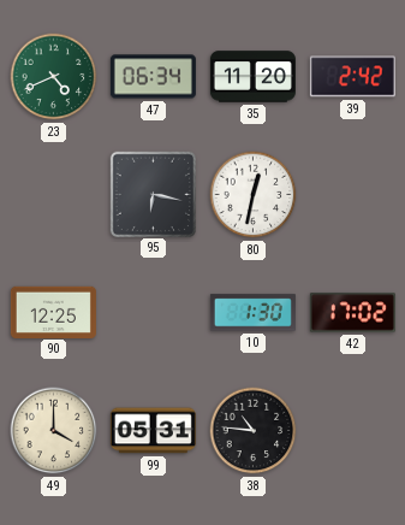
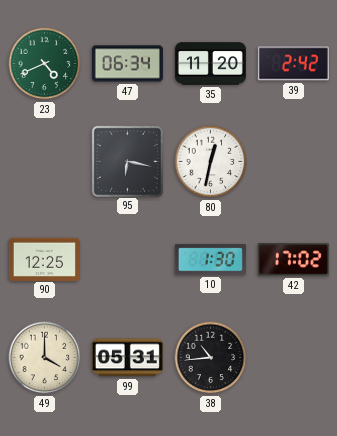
38: 10:46 -> 10:44
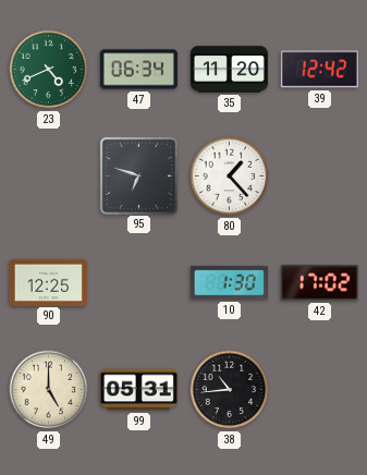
39: 2:42 -> 12:42
95: 6:17 -> 6:48
80: 12:32 -> 1:23
49: 4:00 -> 5:00
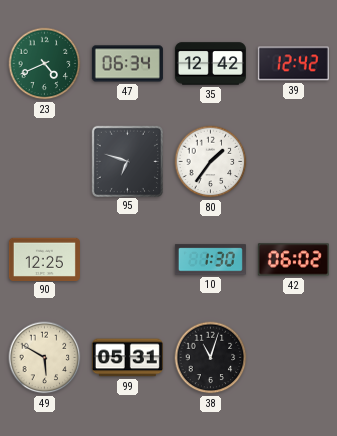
35: 11:20 -> 12:42
80: 1:23 -> 1:36
42: 17:02 -> 06:02
49: 5:00 -> 5:50
38: 10:44 -> 11:03
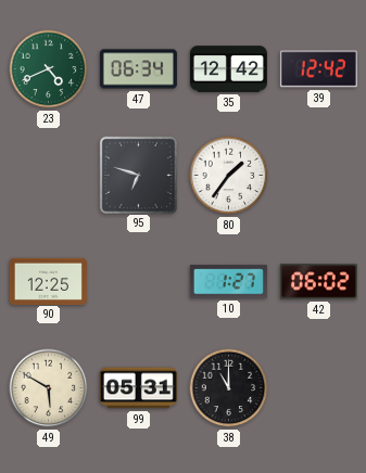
10: 1:30 -> 1:27
38: 11:03 -> 11:00
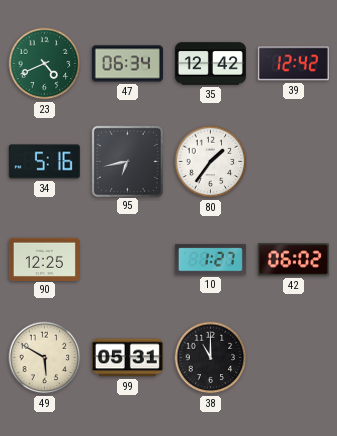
34: none -> 5:16
95: 6:48 -> 6:43
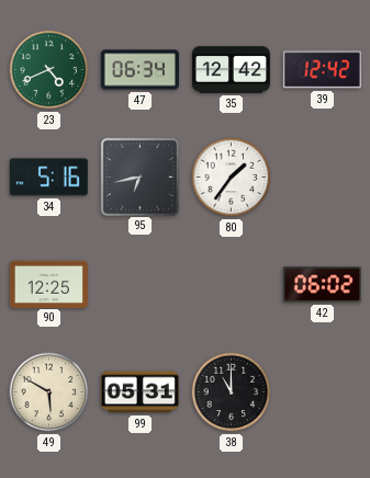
10: 1:27 -> none
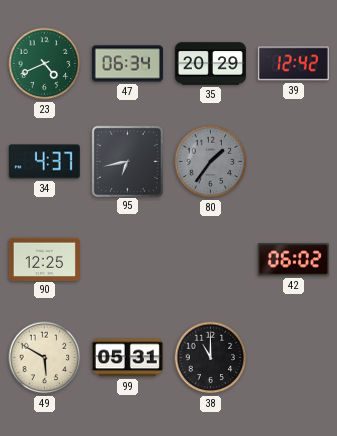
35: 12:42 -> 20:29
34: 5:16 -> 4:37
80 dial: white -> grey
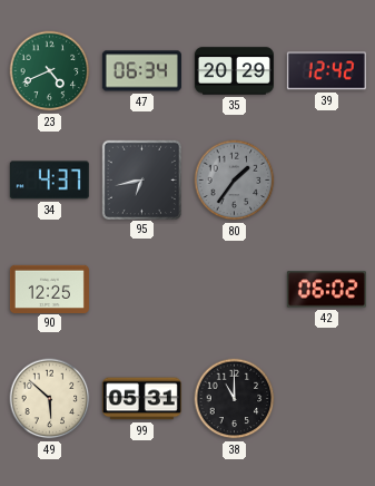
49: 5:50 -> 5:52
